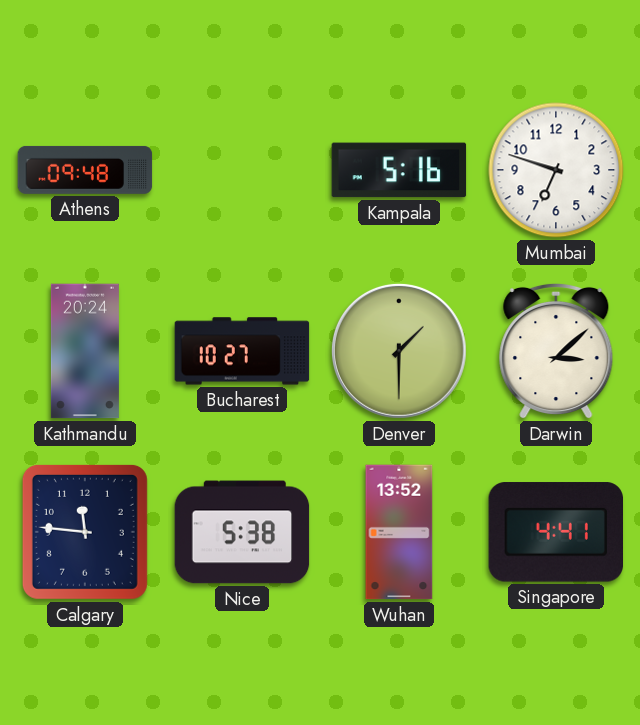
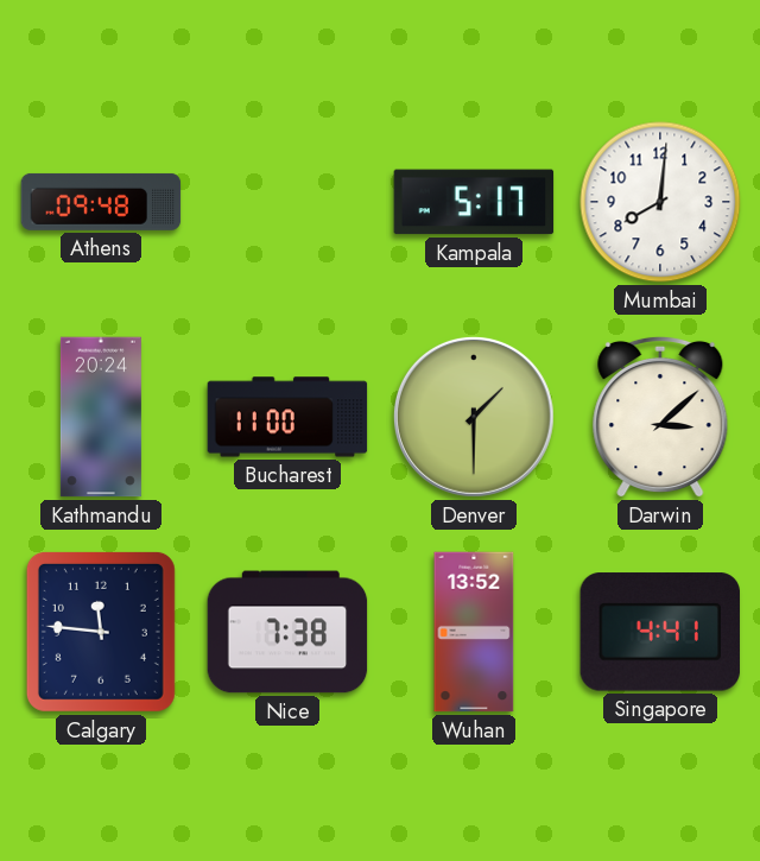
Kampala: 5:16 -> 5:17
Mumbai: 6:48 -> 8:01
Bucharest: 10:27 -> 11:00
Nice: 5:38 -> 7:38
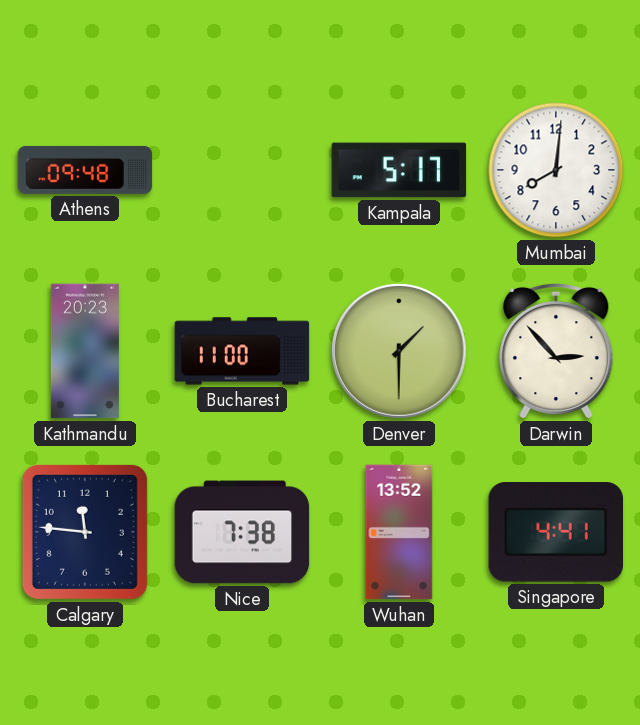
Kathmandu: 20:24 -> 20:23
Darwin: 3:08 -> 2:53
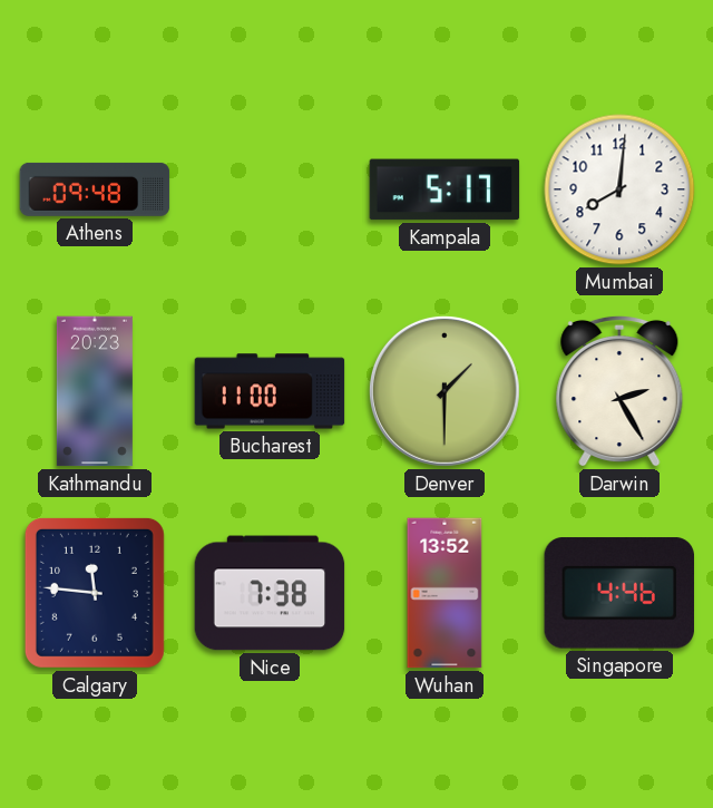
Darwin: 2:53 -> 2:25
Singapore: 4:41 -> 4:46
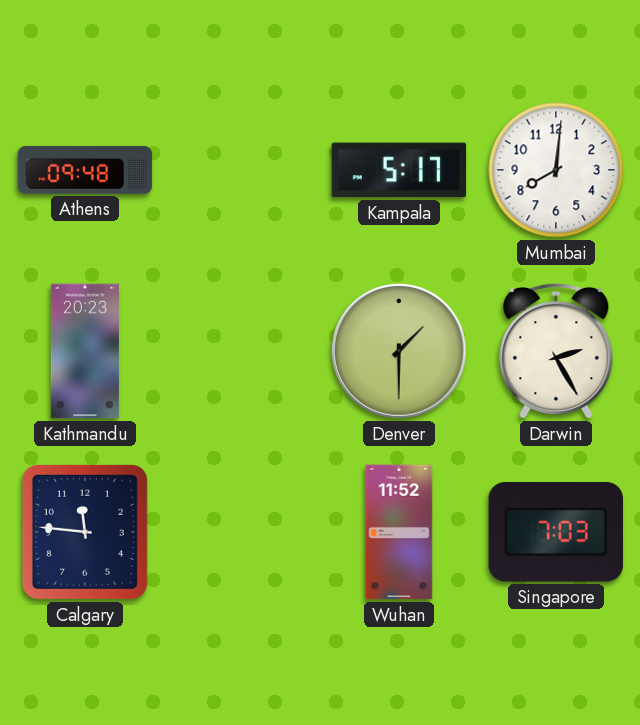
Bucharest: 11:00 -> none
Nice: 7:38 -> none
Wuhan: 13:52 -> 11:52
Singapore: 4:46 -> 7:03
